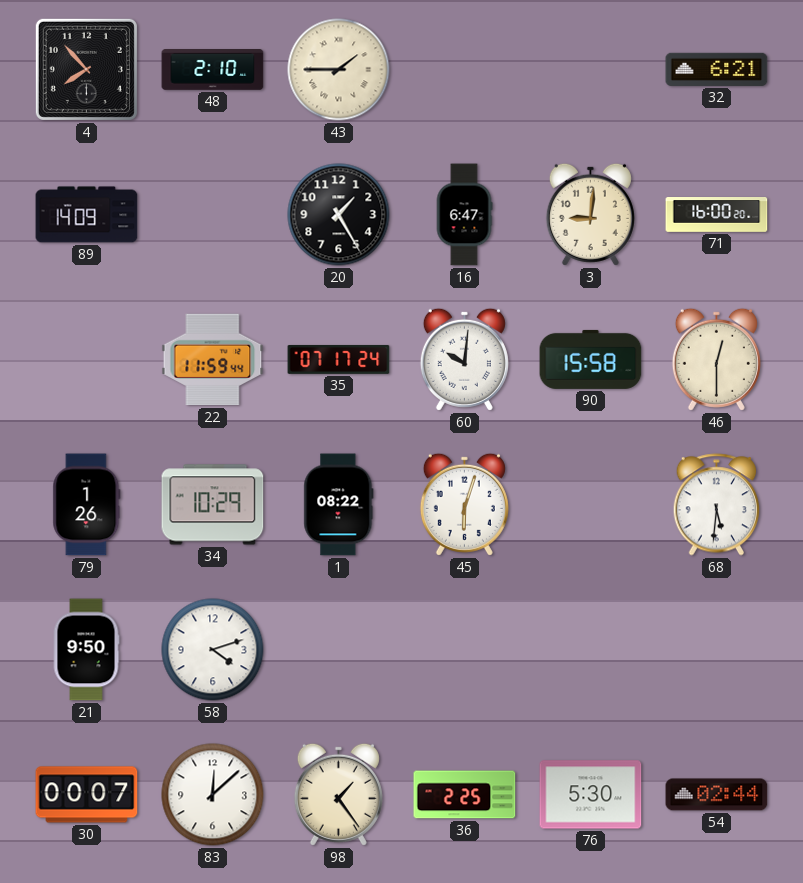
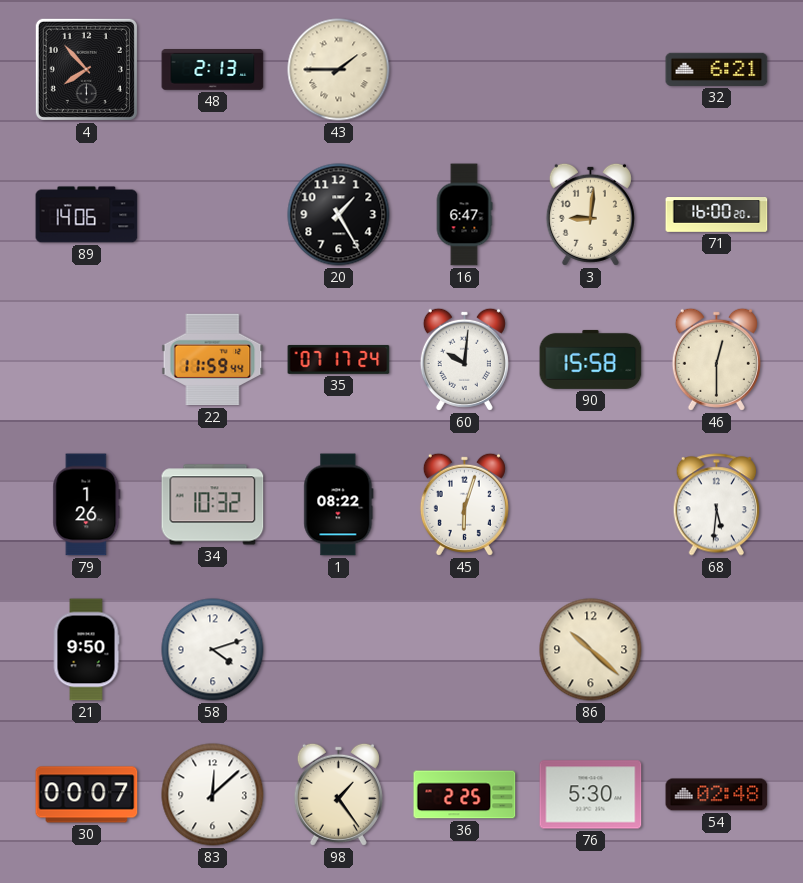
48: 2:10 -> 2:13
89: 14:09 -> 14:06
34: 10:29 -> 10:32
86: none -> 10:22
54: 02:44 -> 02:48
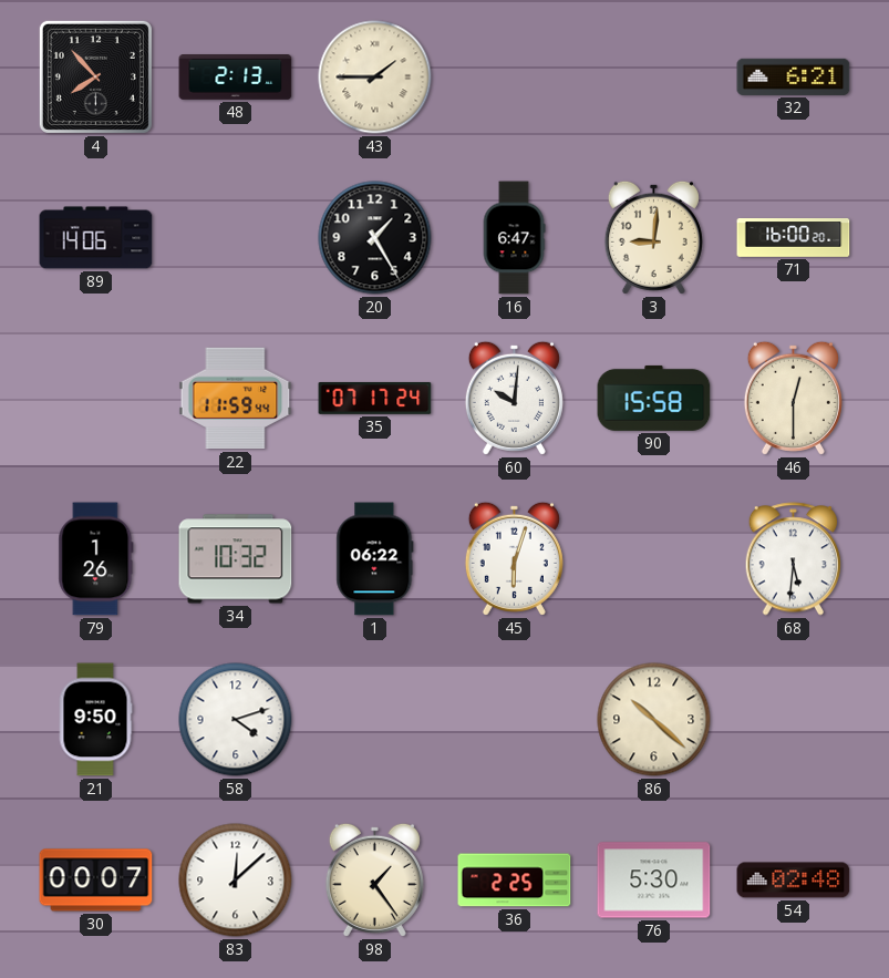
1: 08:22 -> 06:22
